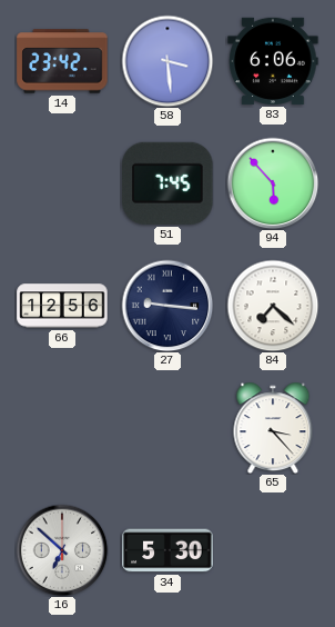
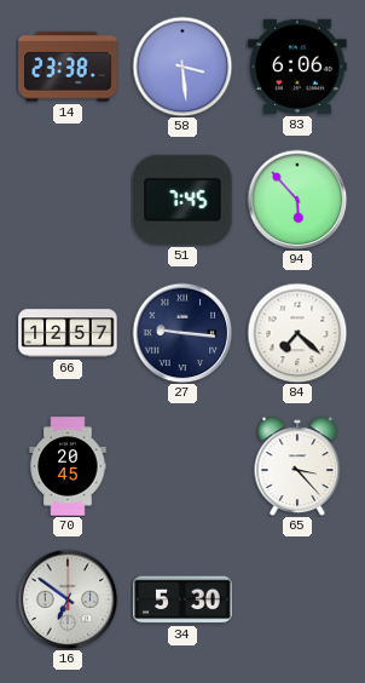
14: 23:42 -> 23:38
66: 12:56 -> 12:57
70: none -> 20:45
16: 6:52 -> 6:51
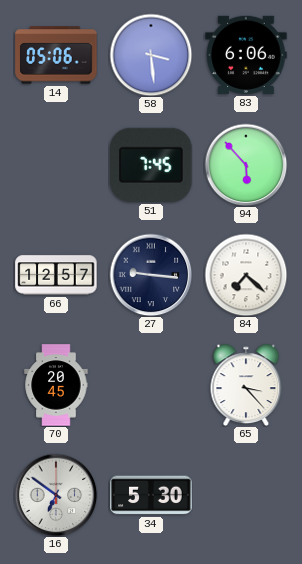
14: 23:38 -> 05:06
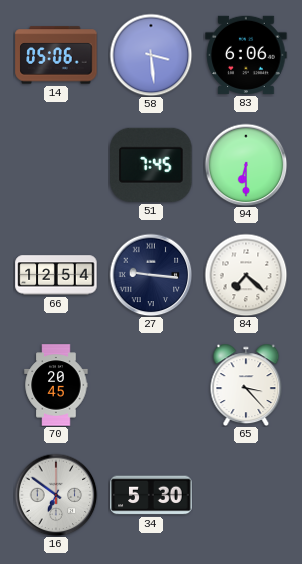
94: 5:53 -> 6:30
66: 12:57 -> 12:54
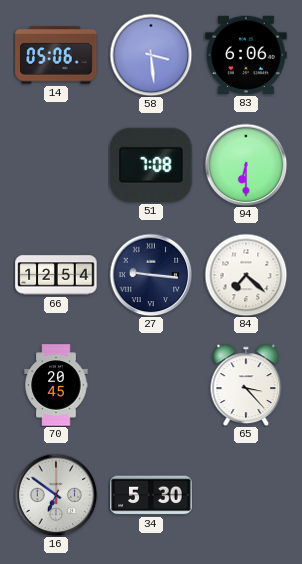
51: 7:45 -> 7:08
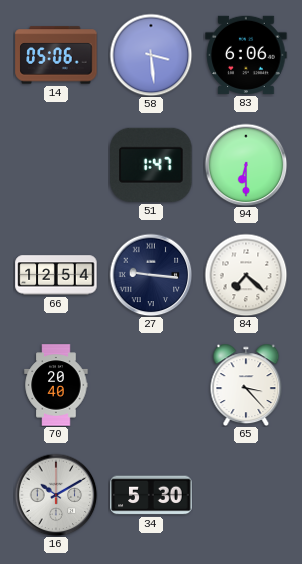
51: 7:08 -> 1:47
70: 20:45 -> 20:40
16: 6:51 -> 10:10
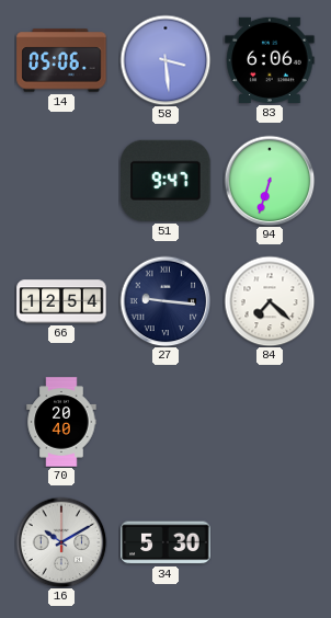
51: 1:47 -> 9:47
94: 6:30 -> 6:33
65: 3:23 -> none
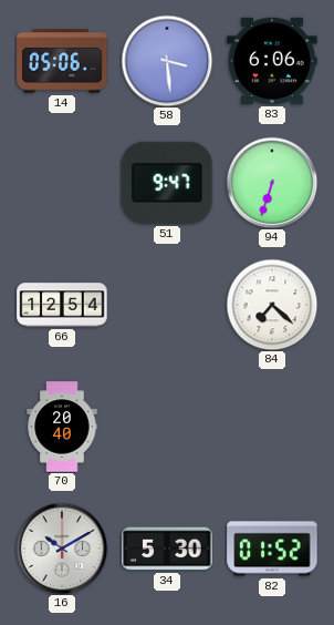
27: 9:16 -> none
82: none -> 01:52
